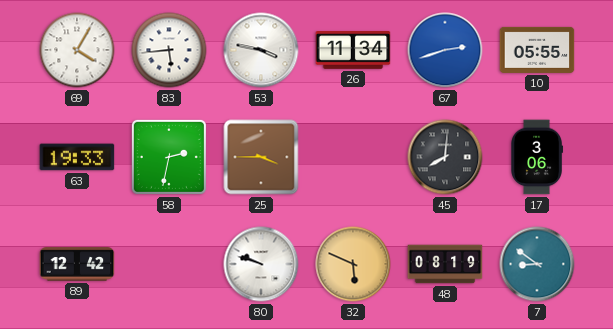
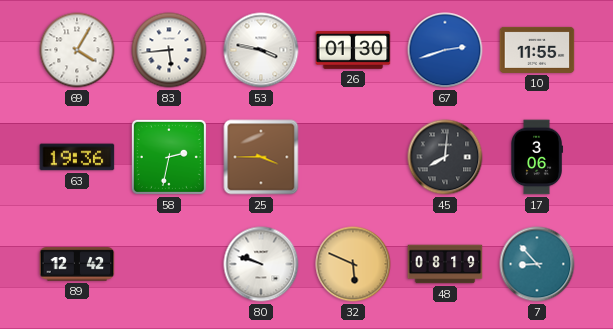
26: 11:34 -> 01:30
10: 05:55 -> 11:55
63: 19:33 -> 19:36
7: 8:51 -> 8:53
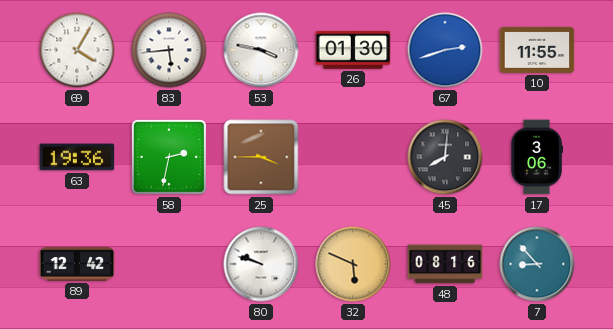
48: 08:19 -> 08:16
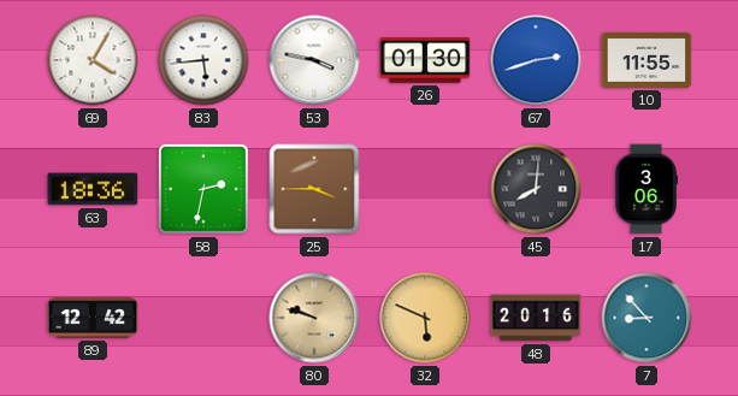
63: 19:36 -> 18:36
80 dial: white -> champagne
48: 08:16 -> 20:16
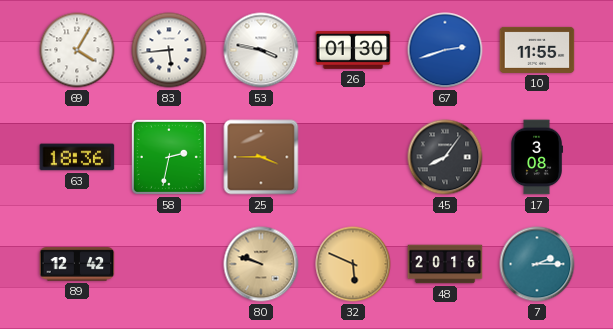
45: 8:01 -> 8:06
17: 3:06 -> 3:08
7: 8:53 -> 2:15
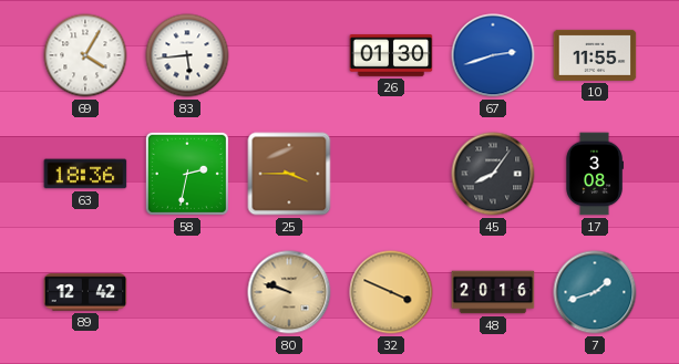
53: 3:47 -> none
32: 5:49 -> 3:49
7: 2:15 -> 1:42
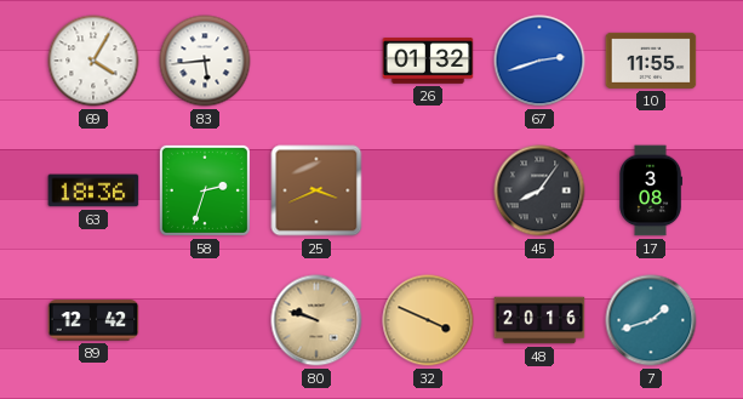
26: 01:30 -> 01:32
58: 2:32 -> 2:33
25: 3:45 -> 3:41
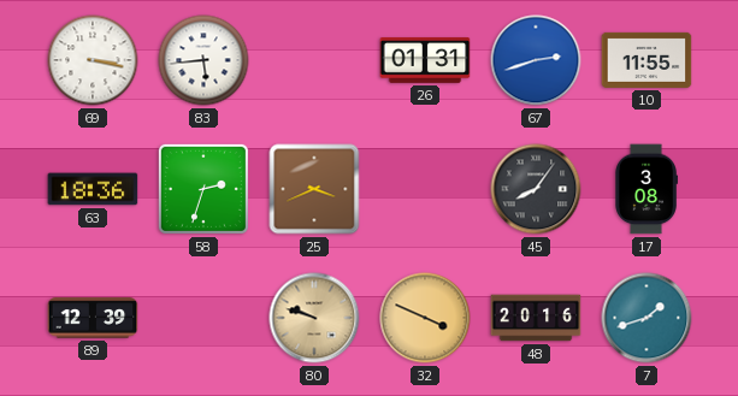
69: 4:05 -> 3:17
26: 01:32 -> 01:31
89: 12:42 -> 12:39
